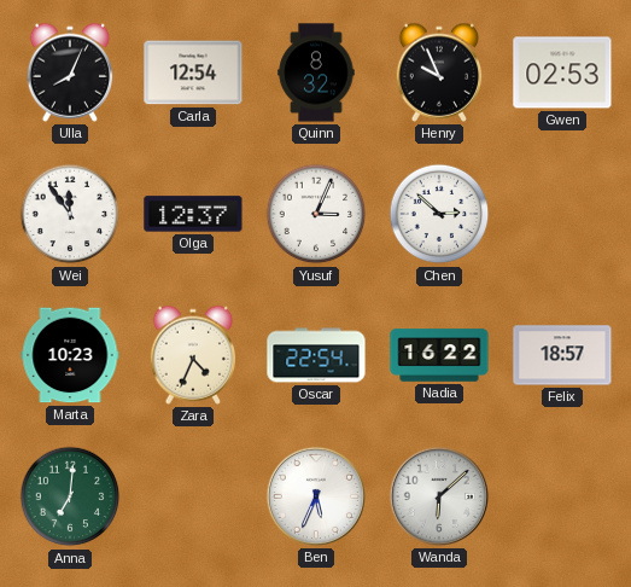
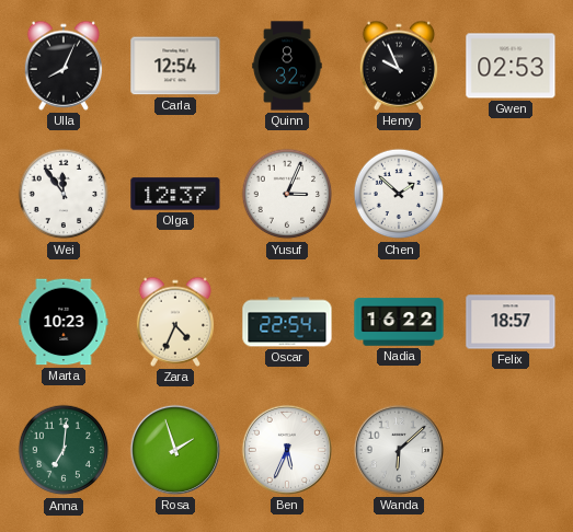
Chen: 2:52 -> 1:52
Rosa: none -> 1:57
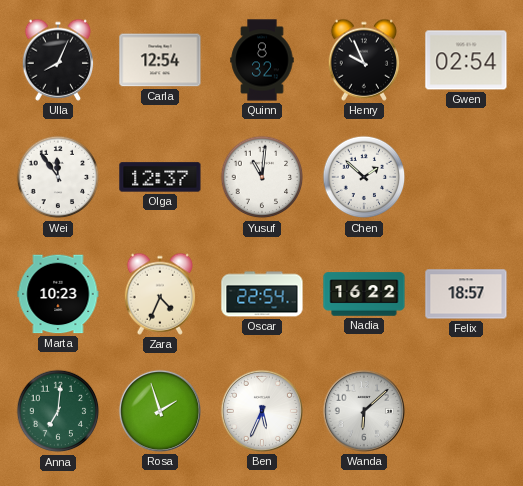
Gwen: 02:53 -> 02:54
Yusuf: 3:04 -> 11:01
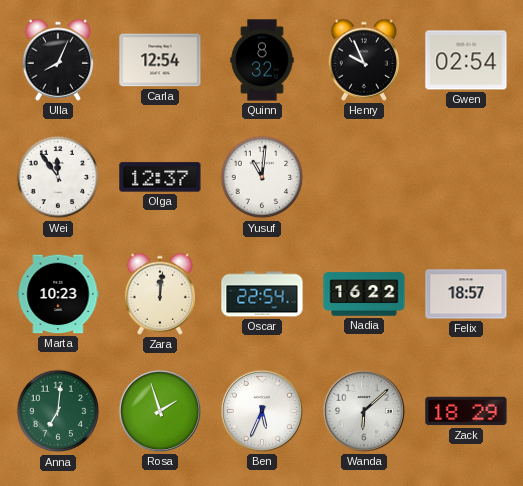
Chen: 1:52 -> none
Zara: 4:34 -> 12:01
Zack: none -> 18:29
